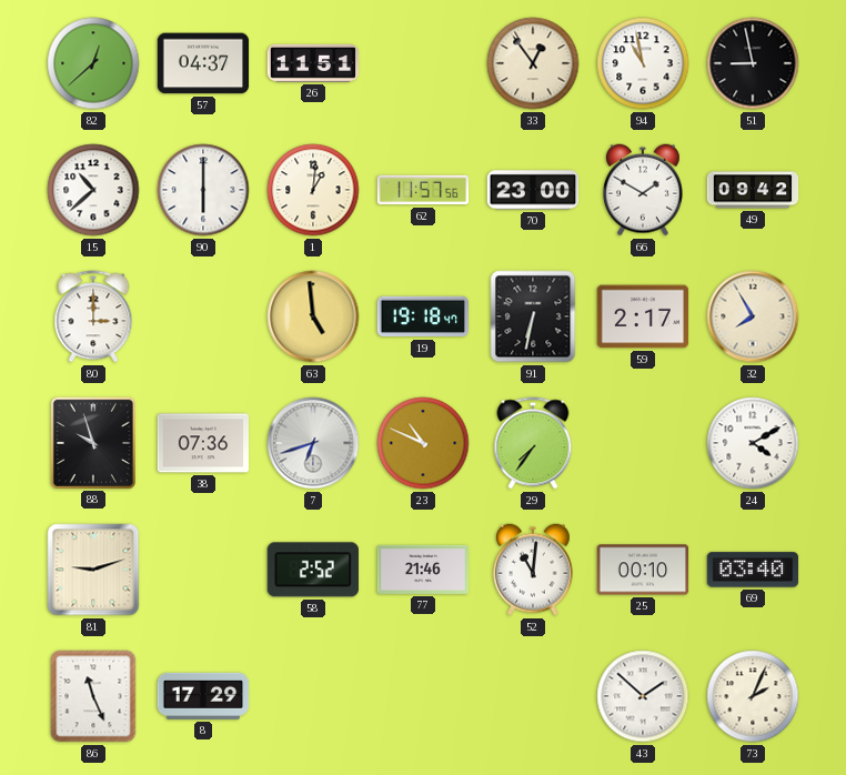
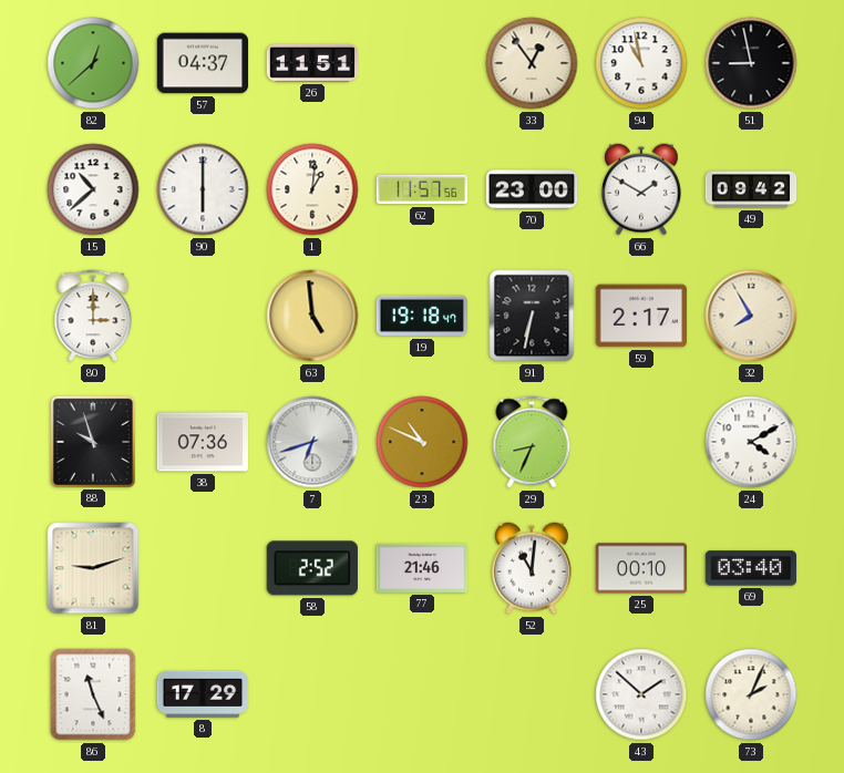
29: 7:36 -> 8:34
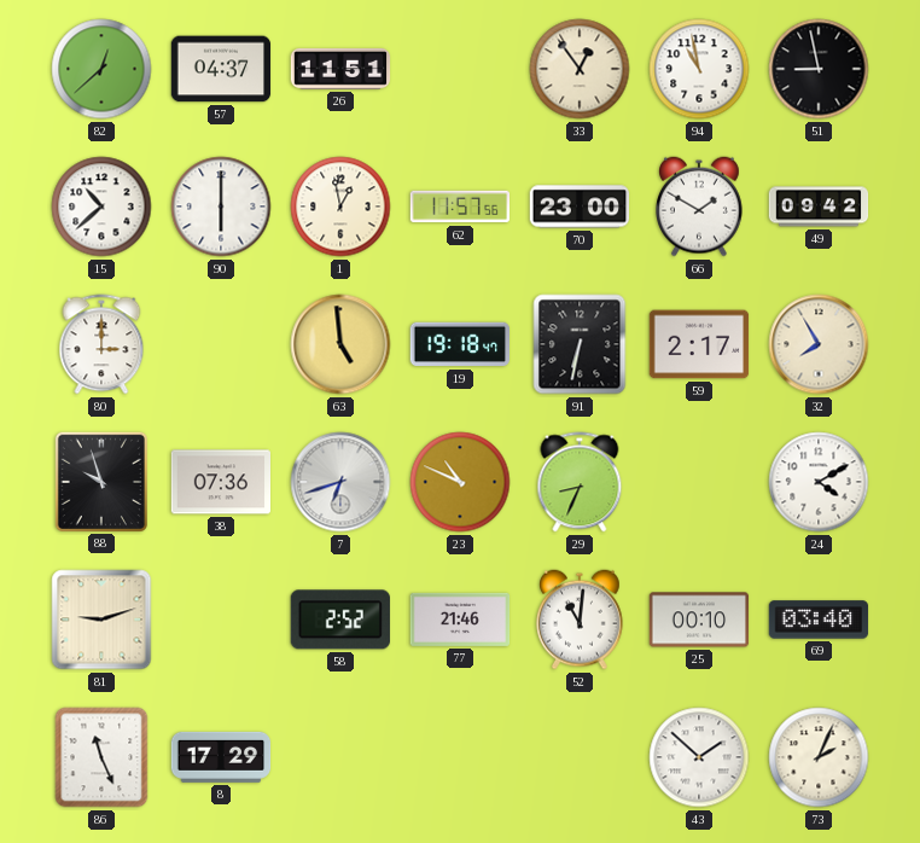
1: 1:01 -> 12:58
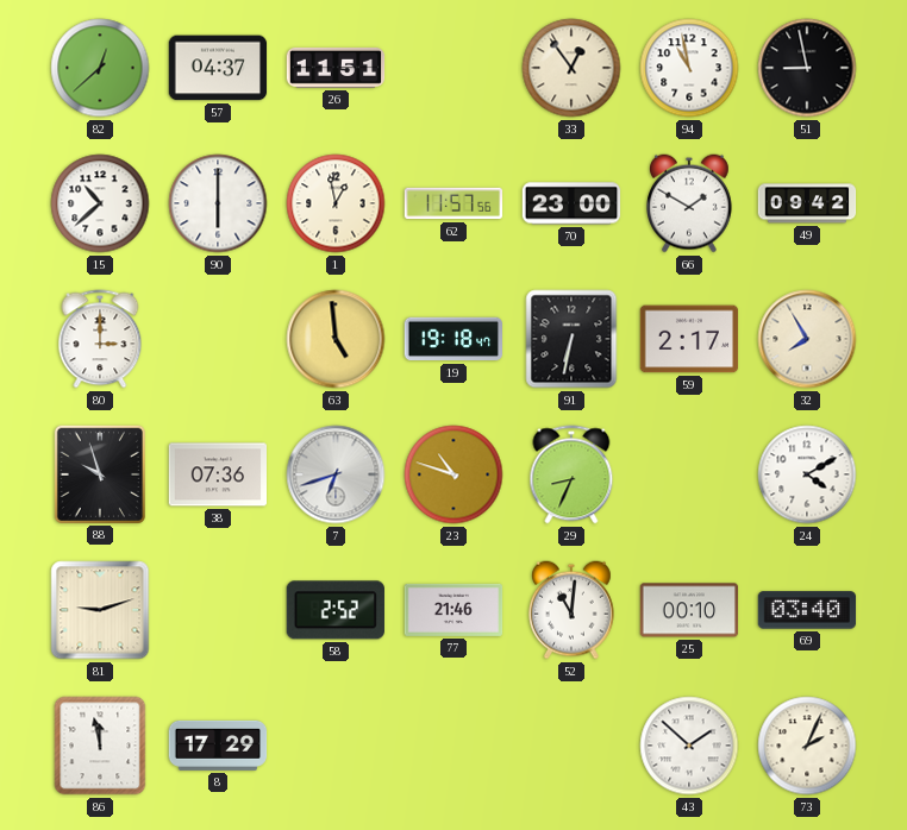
23: 10:49 -> 10:48
86: 11:26 -> 11:58
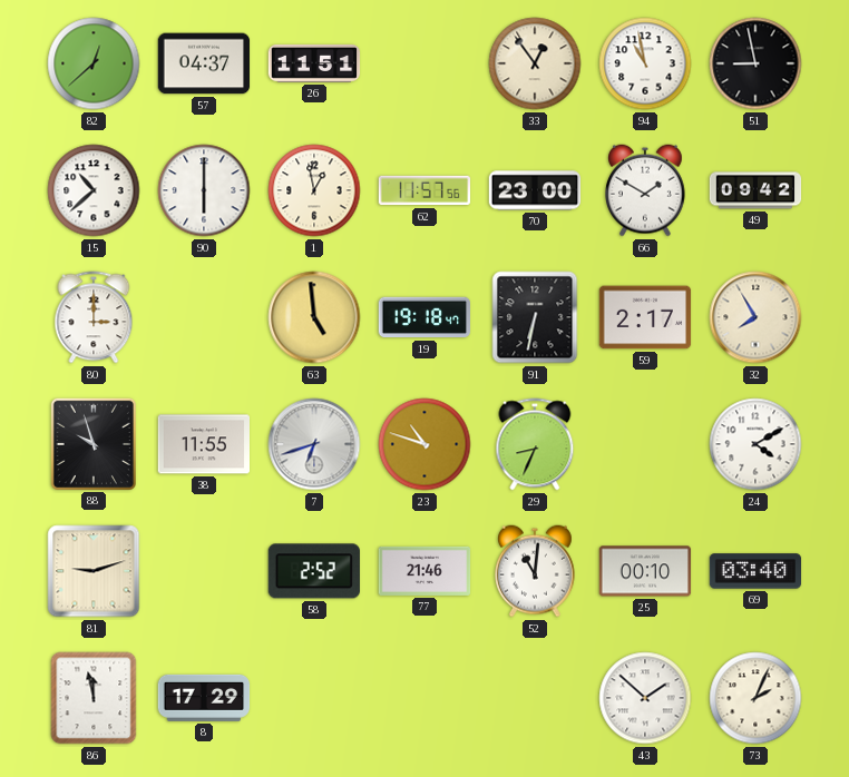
38: 07:36 -> 11:55
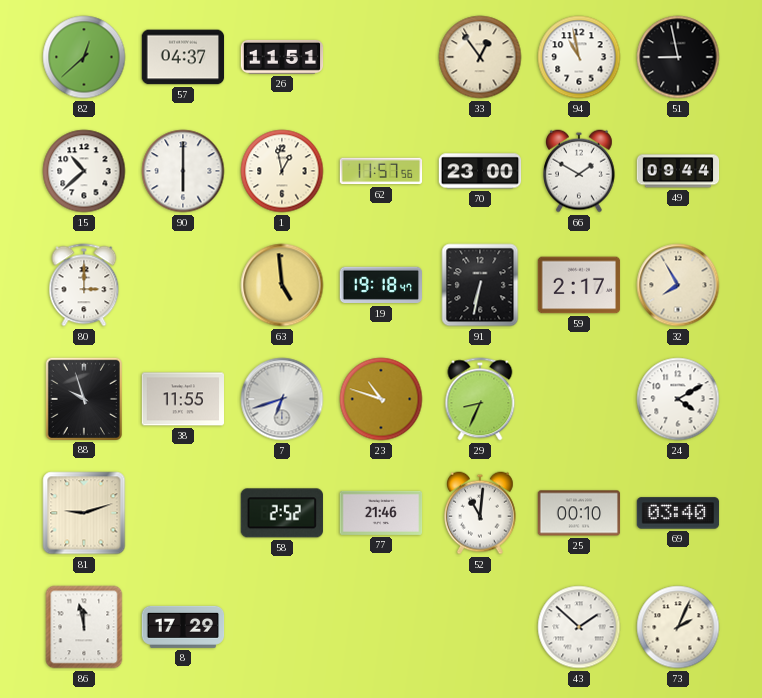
49: 09:42 -> 09:44
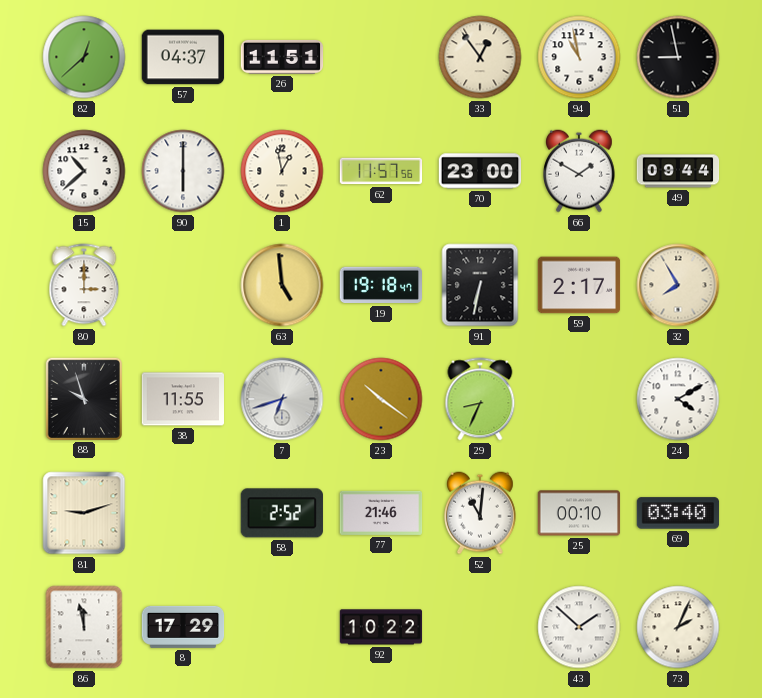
23: 10:48 -> 10:21
92: none -> 10:22
